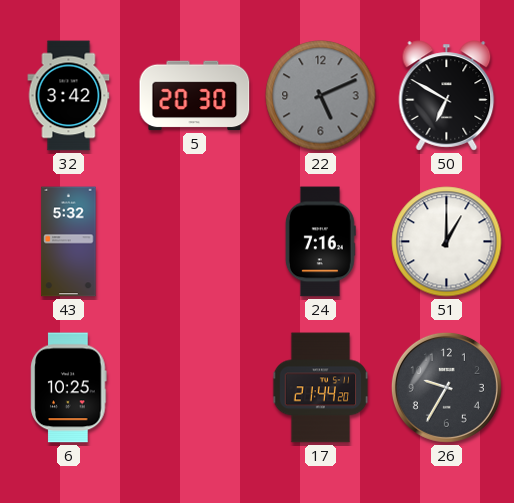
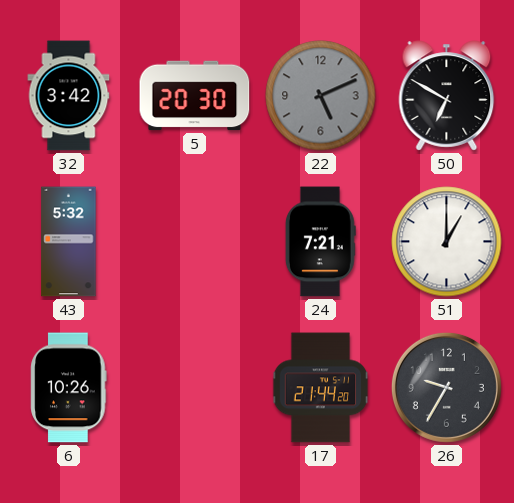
24: 7:16 -> 7:21
6: 10:25 -> 10:26
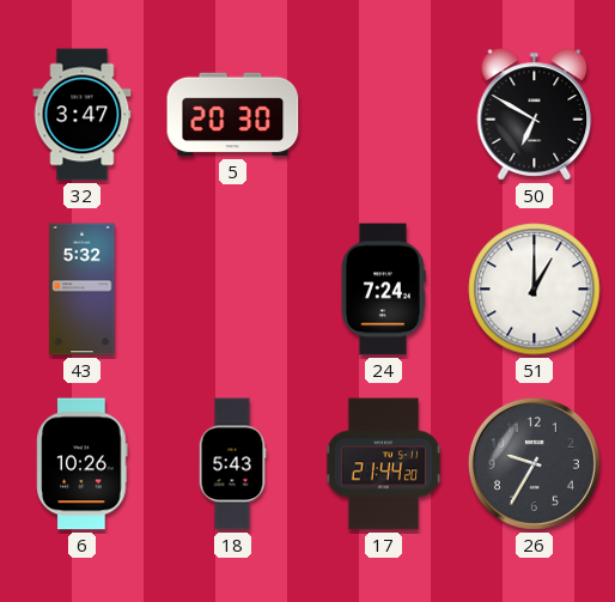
32: 3:42 -> 3:47
22: 5:11 -> none
24: 7:21 -> 7:24
18: none -> 5:43
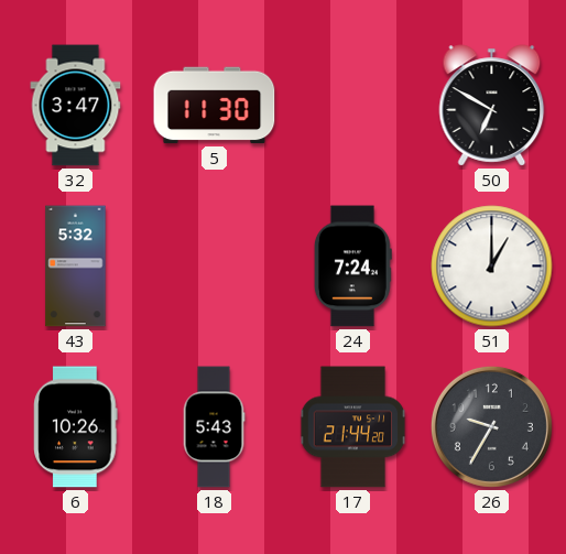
5: 20:30 -> 11:30
